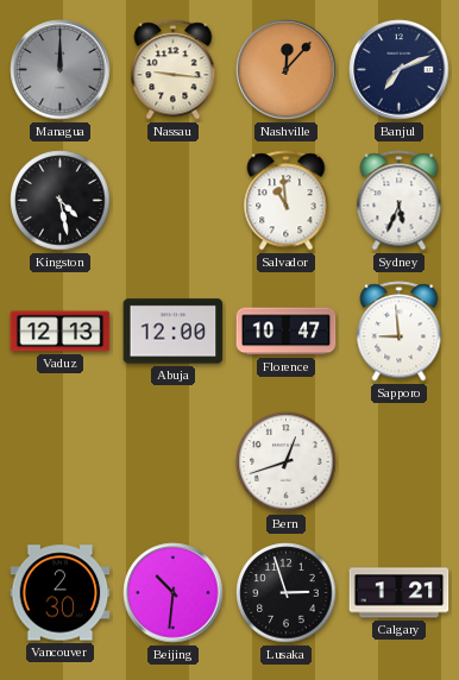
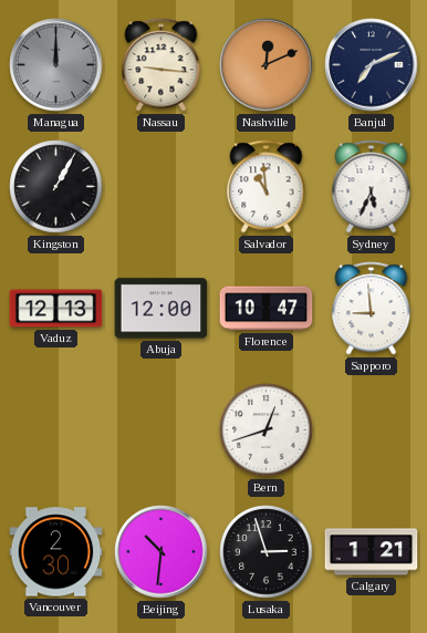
Nashville: 12:07 -> 12:11
Kingston: 4:28 -> 1:05
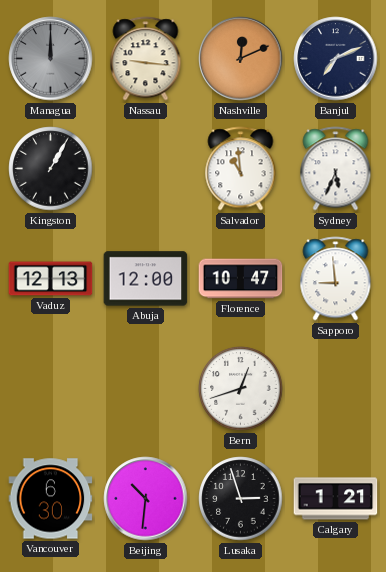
Vancouver: 2:30 -> 6:30
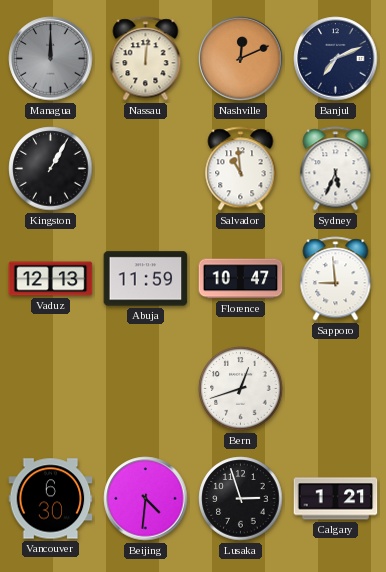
Nassau: 9:16 -> 12:01
Abuja: 12:00 -> 11:59
Beijing: 10:31 -> 4:31
